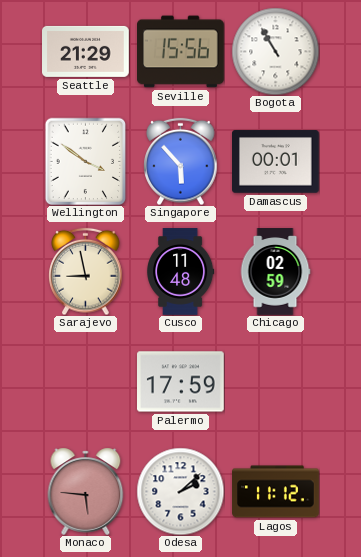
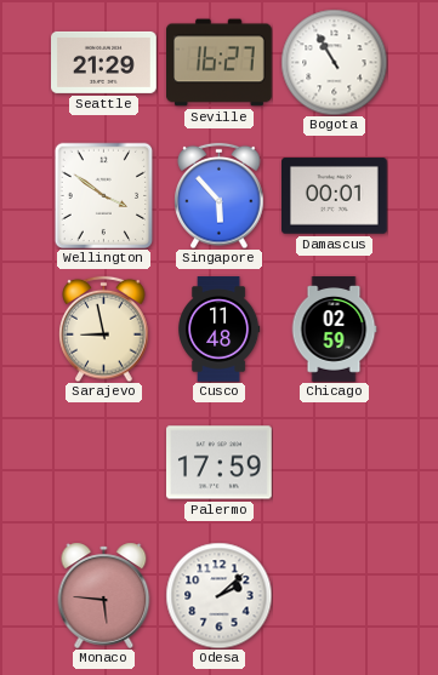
Seville: 15:56 -> 16:27
Lagos: 11:12 -> none
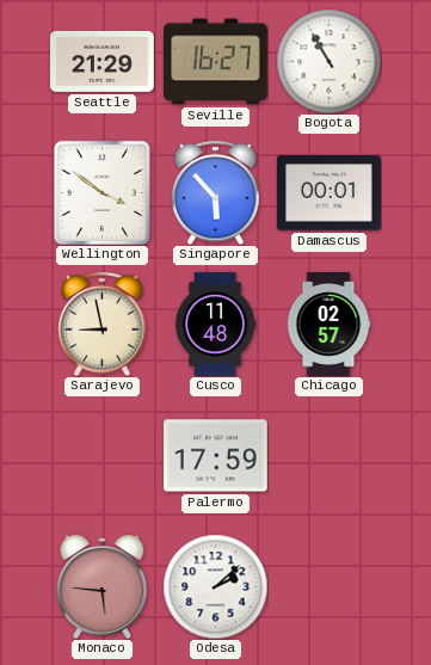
Chicago: 02:59 -> 02:57
